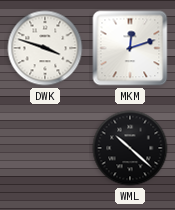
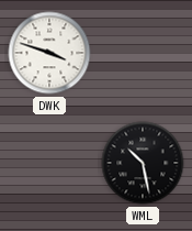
MKM: 12:12 -> none
WML: 10:22 -> 10:28
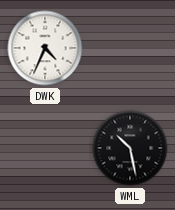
DWK: 3:48 -> 4:34
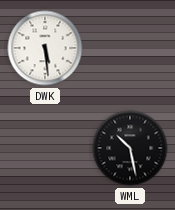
DWK: 4:34 -> 5:29
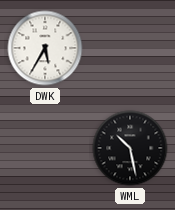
DWK: 5:29 -> 5:35
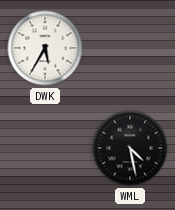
WML: 10:28 -> 4:28
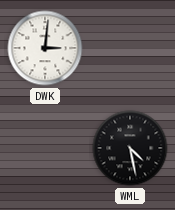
DWK: 5:35 -> 3:01
